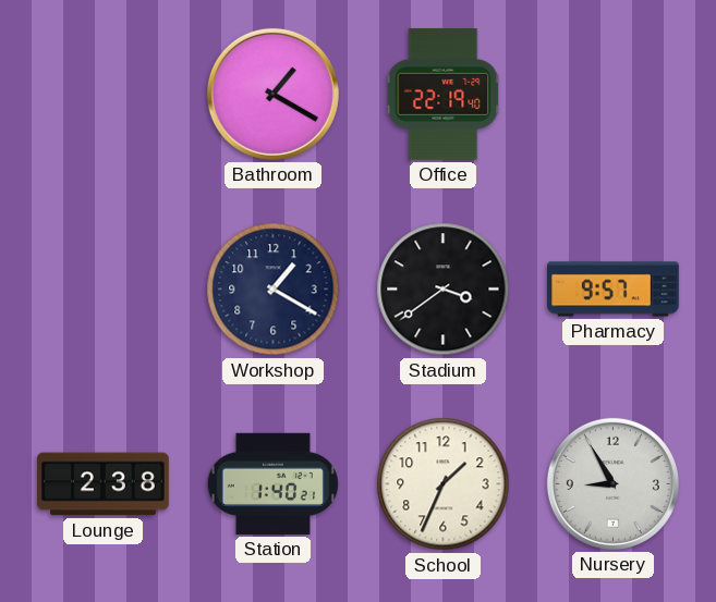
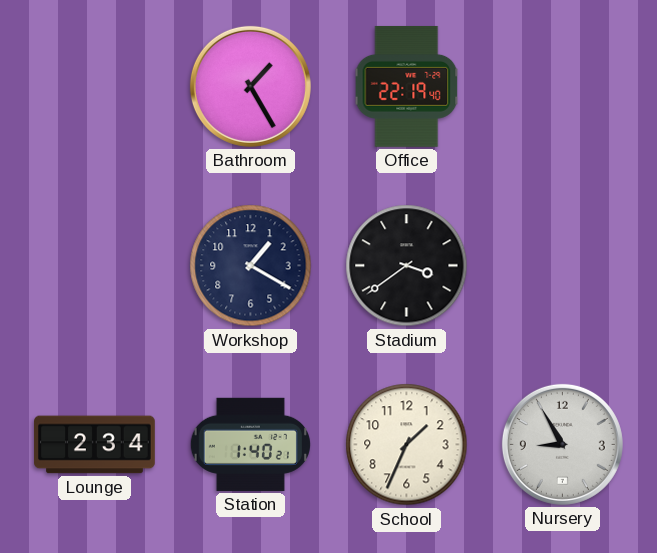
Bathroom: 1:20 -> 1:25
Pharmacy: 9:57 -> none
Lounge: 2:38 -> 2:34
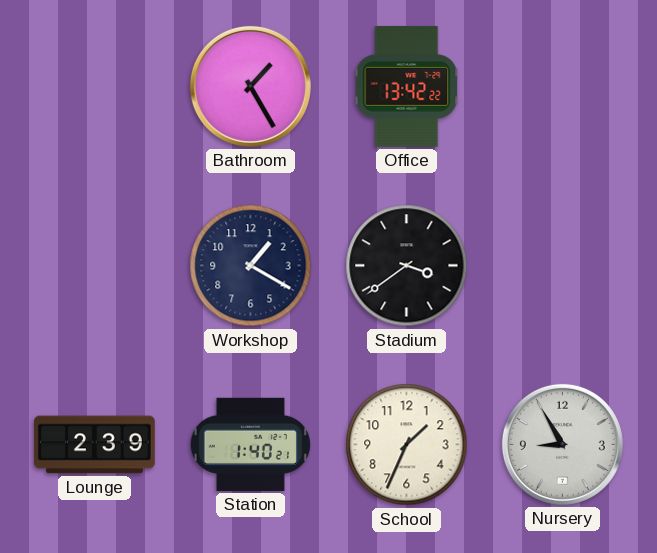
Office: 22:19 -> 13:42
Lounge: 2:34 -> 2:39
